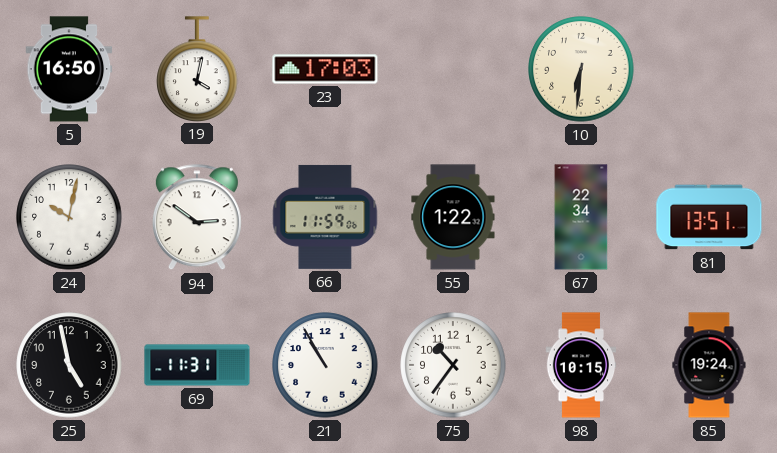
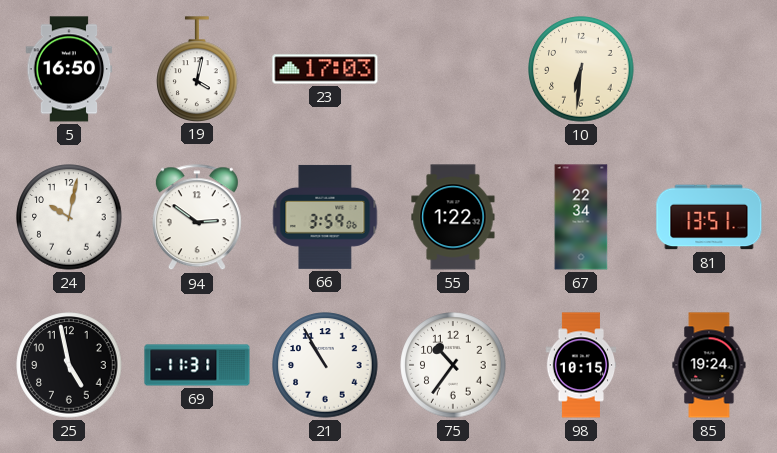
66: 11:59 -> 3:59
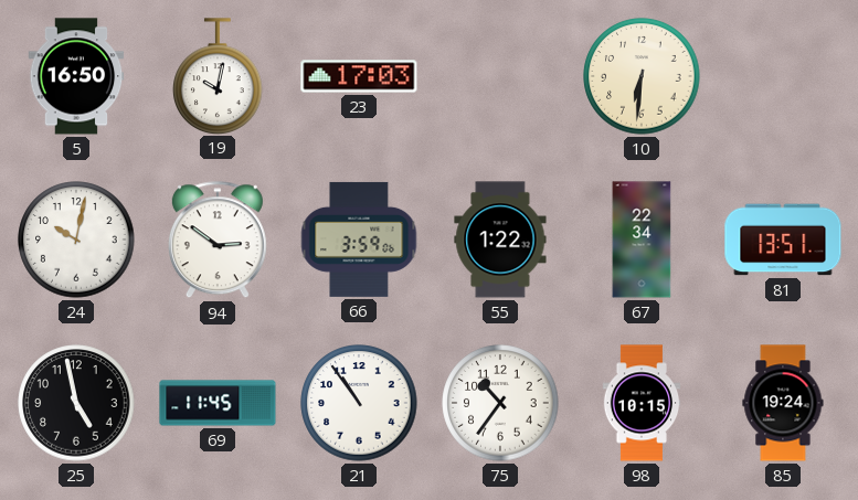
19: 4:02 -> 10:02
69: 11:31 -> 11:45
21: 10:55 -> 10:54
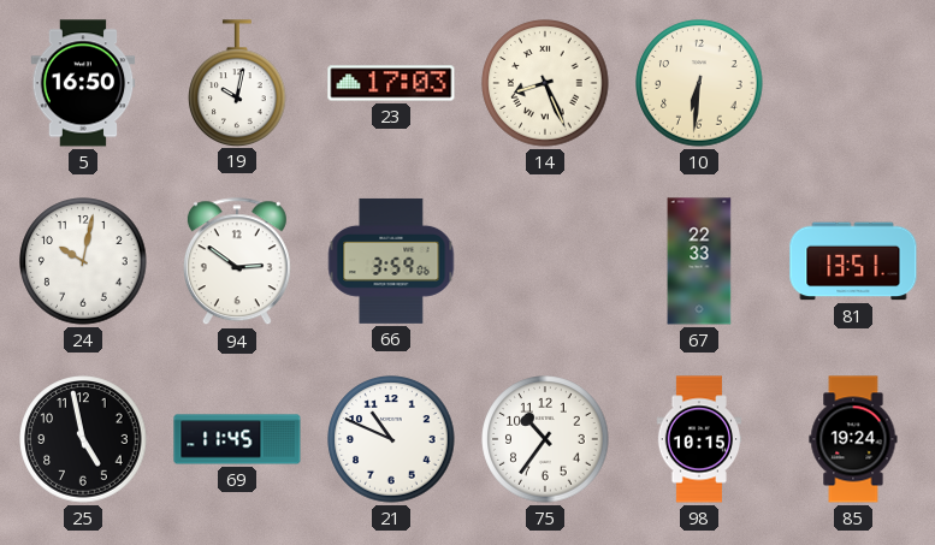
14: none -> 8:26
55: 1:22 -> none
67: 22:34 -> 22:33
21: 10:54 -> 10:49
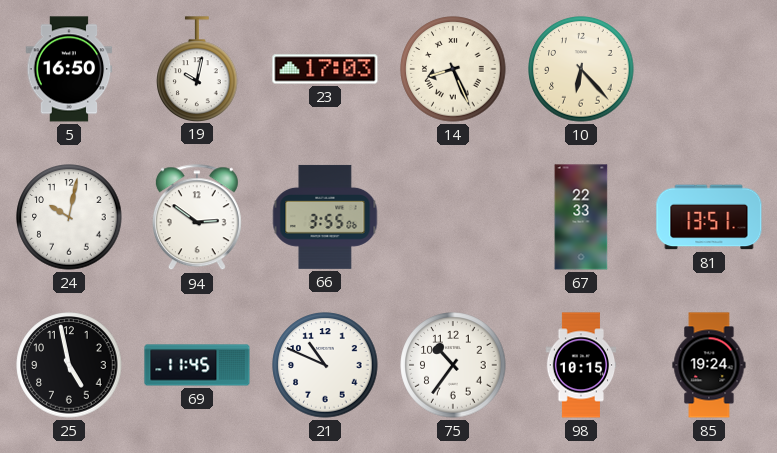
10: 6:31 -> 6:23
66: 3:59 -> 3:55
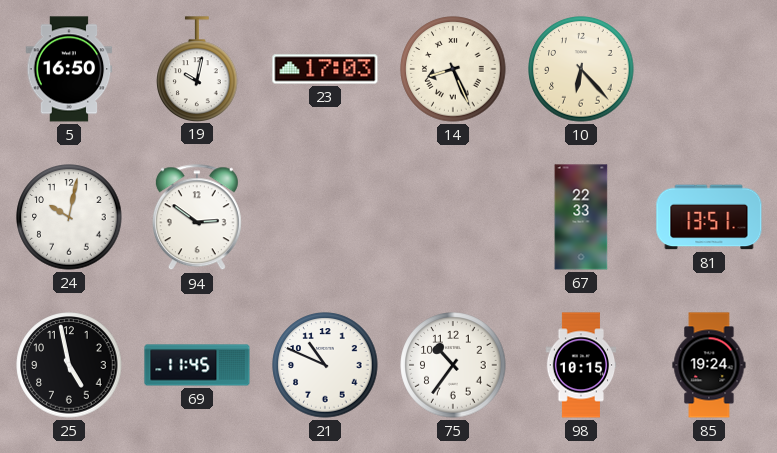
66: 3:55 -> none
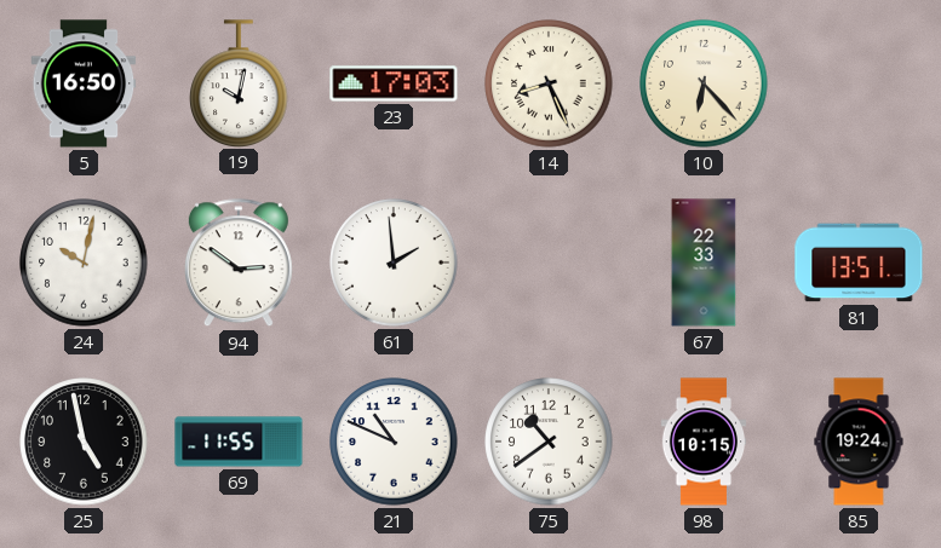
61: none -> 1:59
69: 11:45 -> 11:55
75: 10:36 -> 10:39
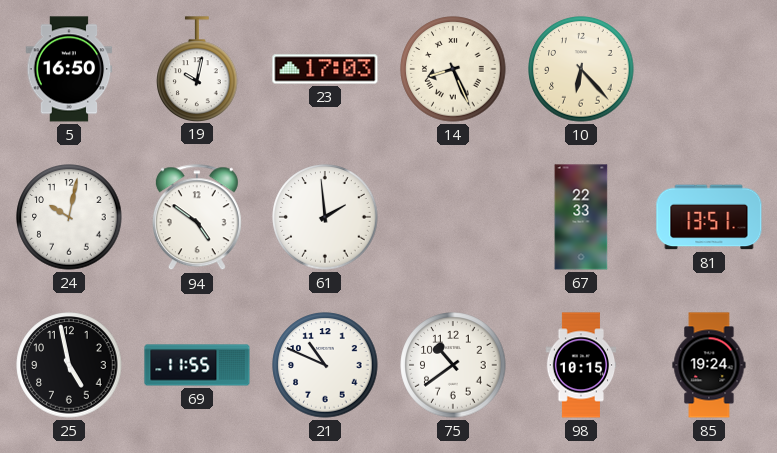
94: 2:51 -> 4:51
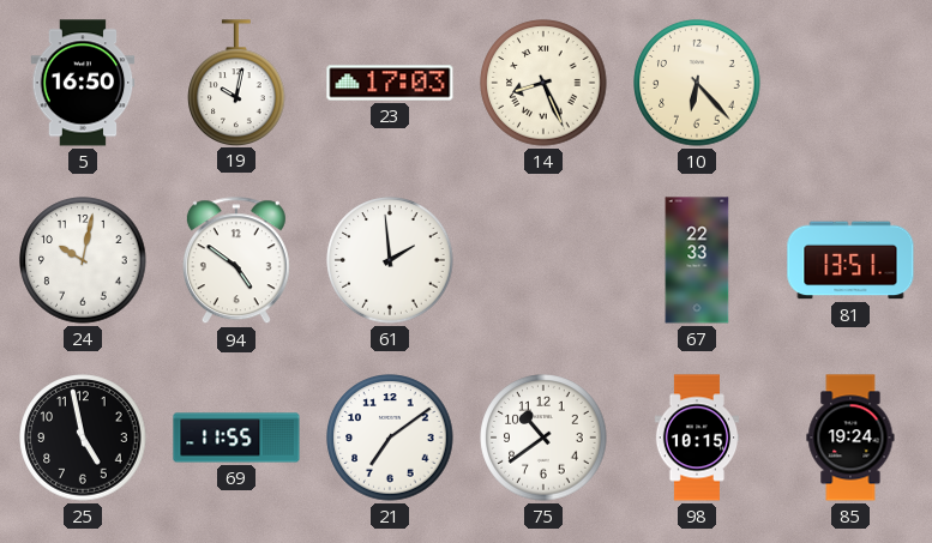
21: 10:49 -> 7:09
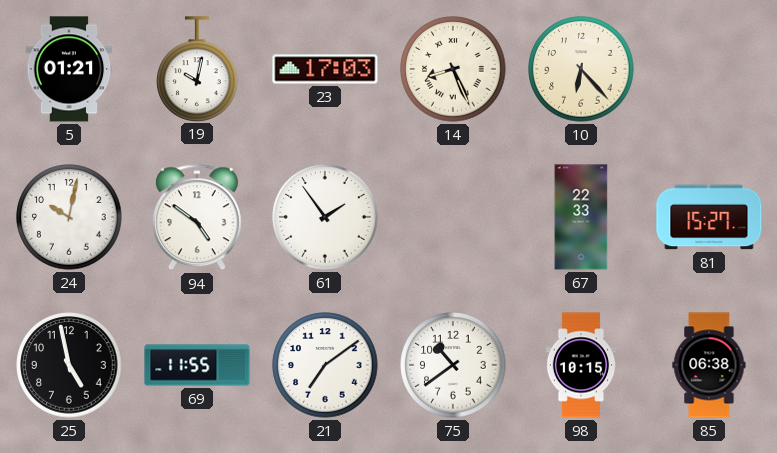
5: 16:50 -> 01:21
61: 1:59 -> 1:54
81: 13:51 -> 15:27
85: 19:24 -> 06:38
